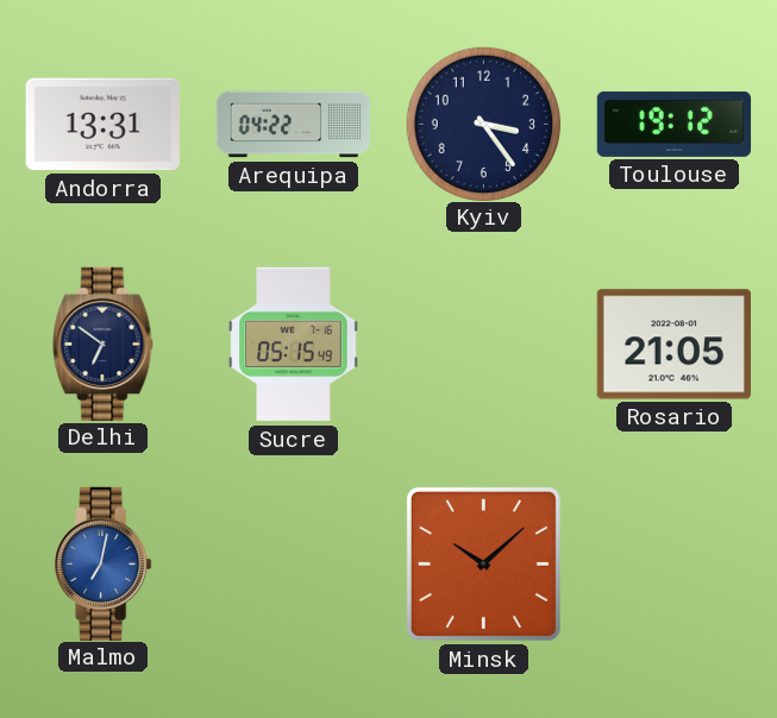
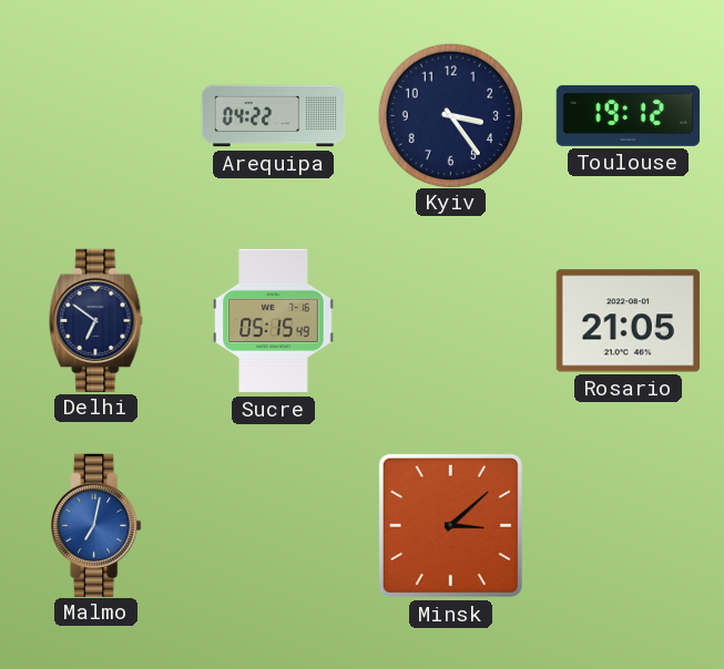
Andorra: 13:31 -> none
Minsk: 10:08 -> 3:08
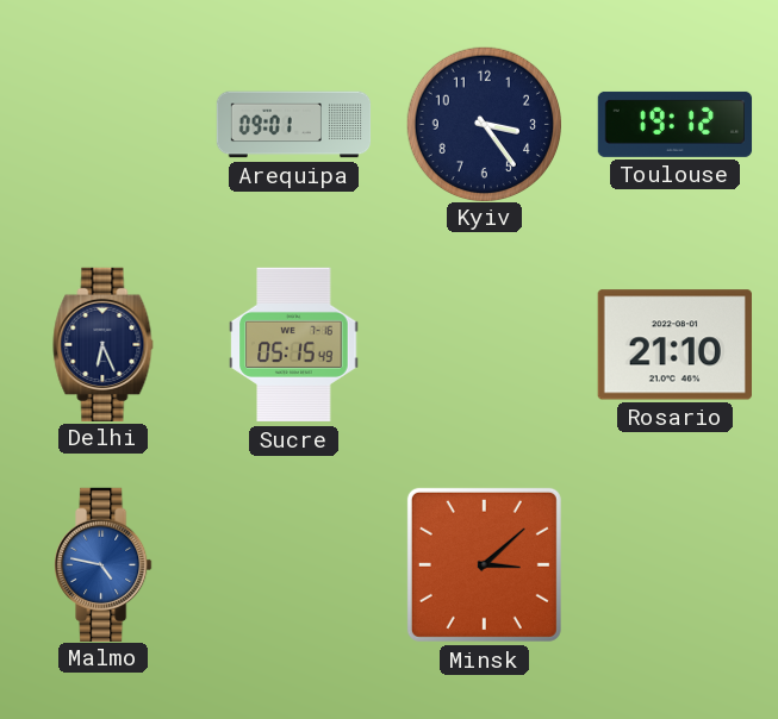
Arequipa: 04:22 -> 09:01
Delhi: 6:51 -> 6:26
Rosario: 21:05 -> 21:10
Malmo: 7:02 -> 4:47
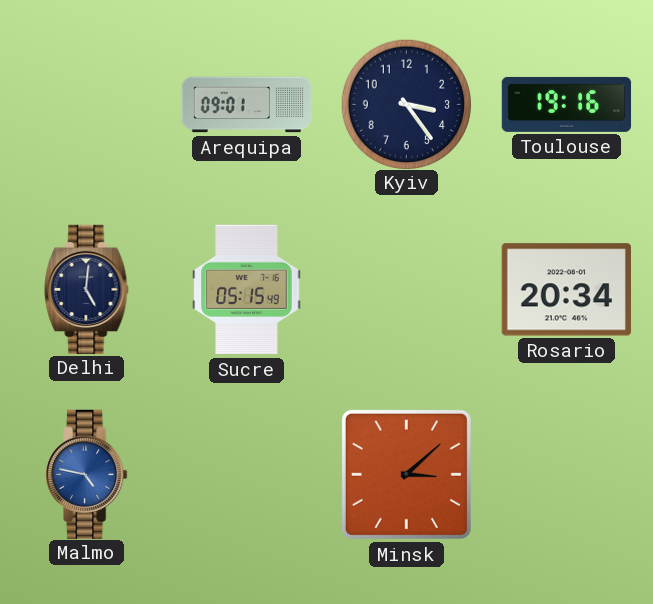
Toulouse: 19:12 -> 19:16
Delhi: 6:26 -> 5:01
Rosario: 21:10 -> 20:34
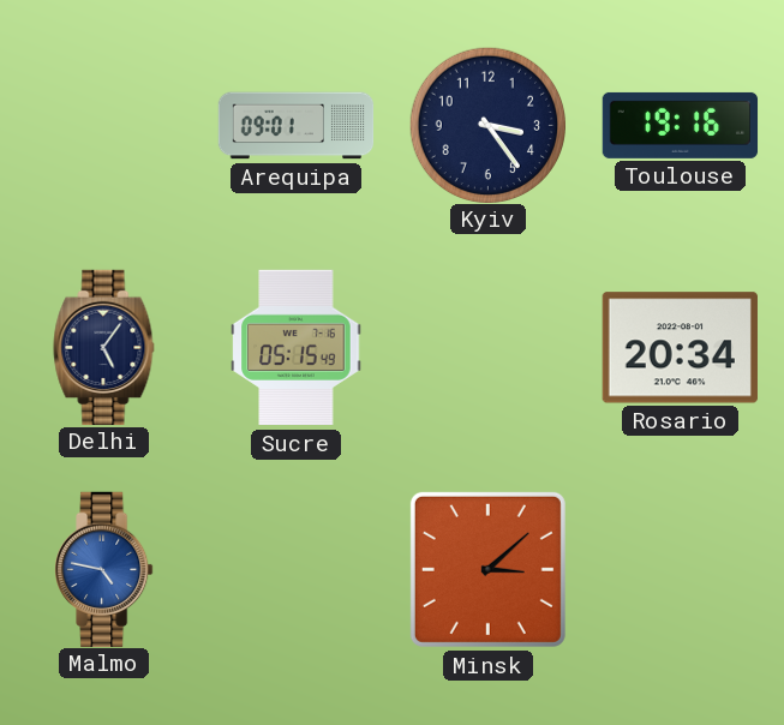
Delhi: 5:01 -> 5:06
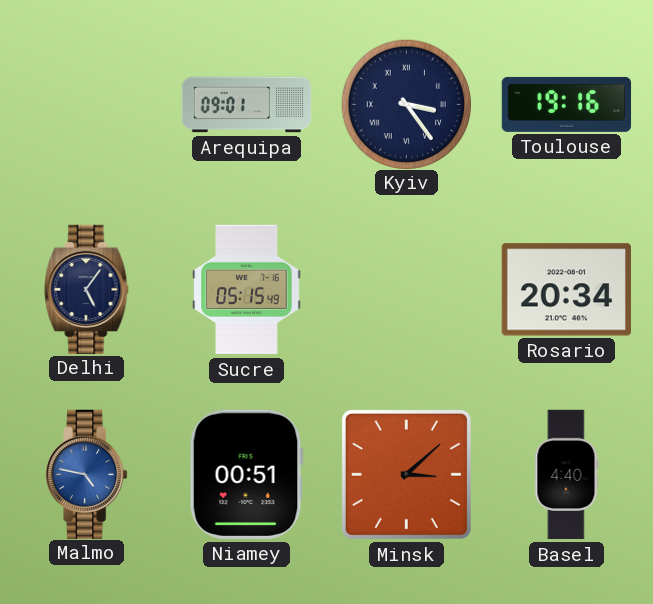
Kyiv numerals: Arabic -> Roman
Niamey: none -> 00:51
Basel: none -> 4:40
